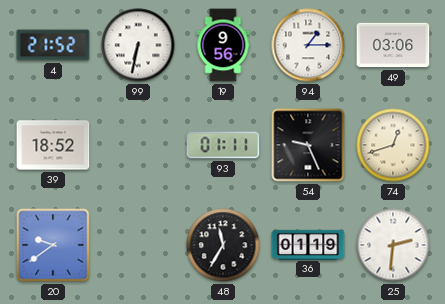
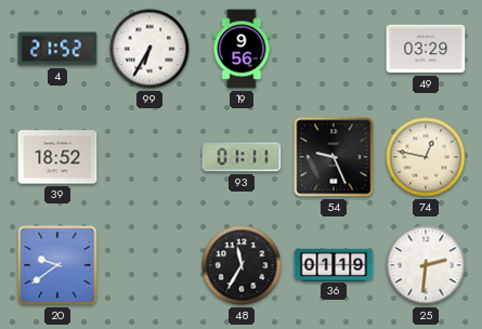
99: 6:32 -> 6:35
94: 1:15 -> none
49: 03:06 -> 03:29
74: 12:42 -> 12:47
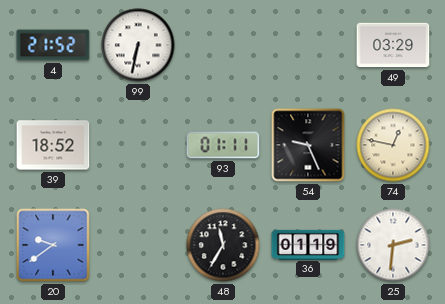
99: 6:35 -> 6:32
19: 9:56 -> none
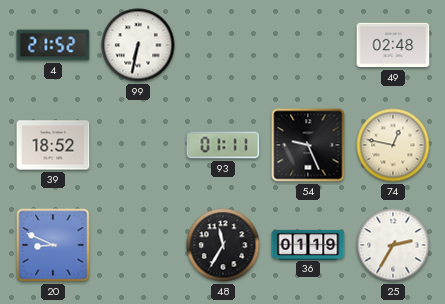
49: 03:29 -> 02:48
20: 9:39 -> 8:49
25: 2:31 -> 2:35
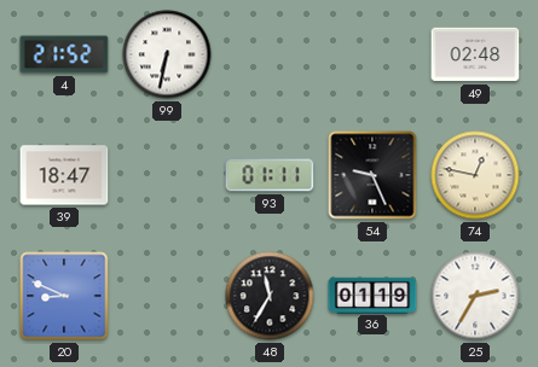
39: 18:52 -> 18:47
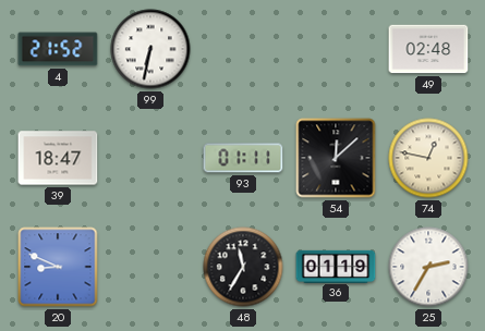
54: 9:26 -> 12:08
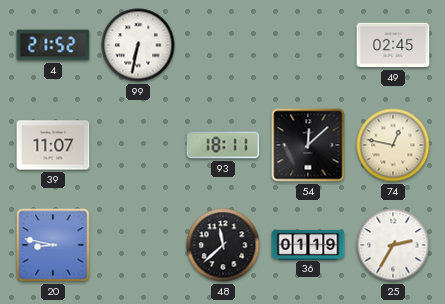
49: 02:48 -> 02:45
39: 18:47 -> 11:07
93: 01:11 -> 18:11
20: 8:49 -> 8:47
48: 11:35 -> 11:38
